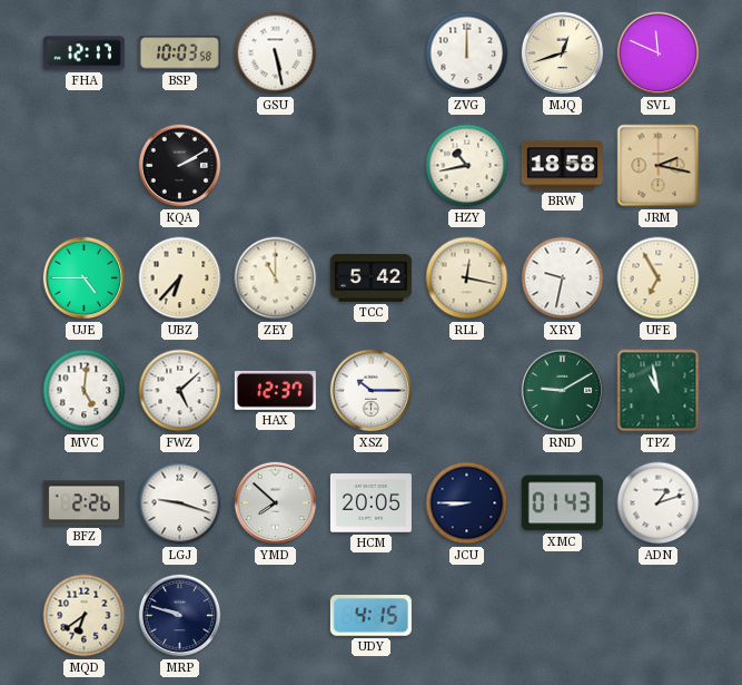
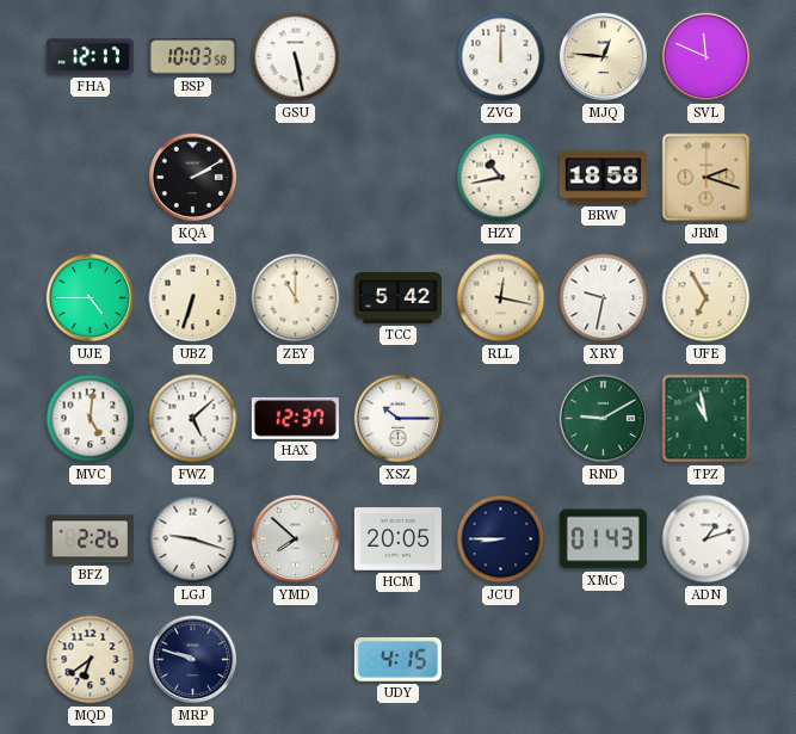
MJQ: 12:42 -> 12:46
JRM: 2:17 -> 2:18
UBZ: 6:37 -> 6:33
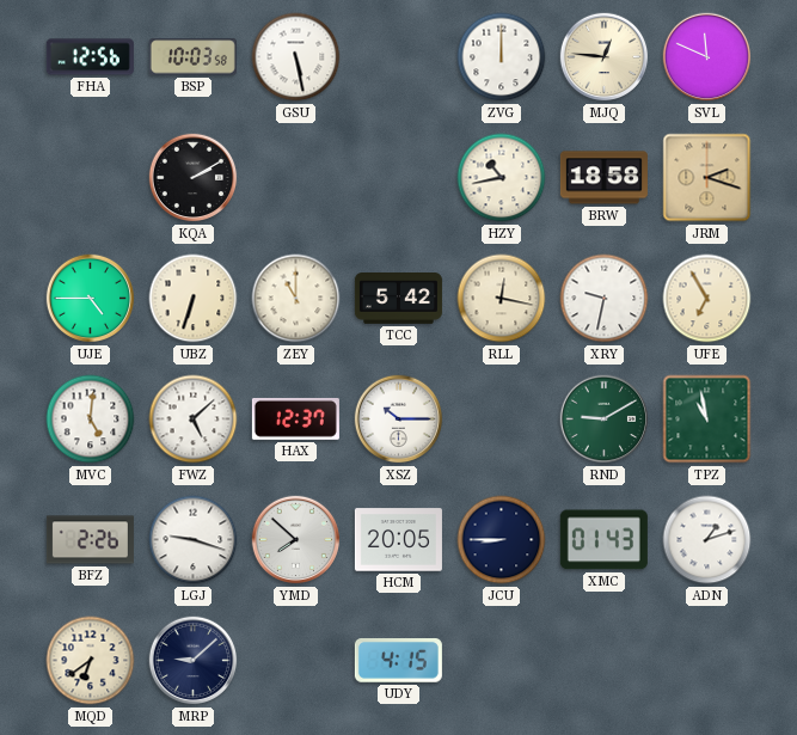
FHA: 12:17 -> 12:56
MRP: 9:48 -> 9:08
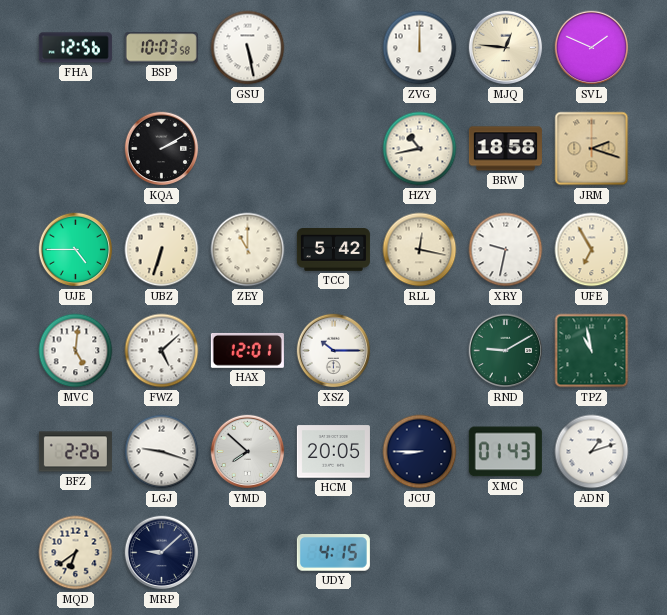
SVL: 11:49 -> 1:49
HAX: 12:37 -> 12:01
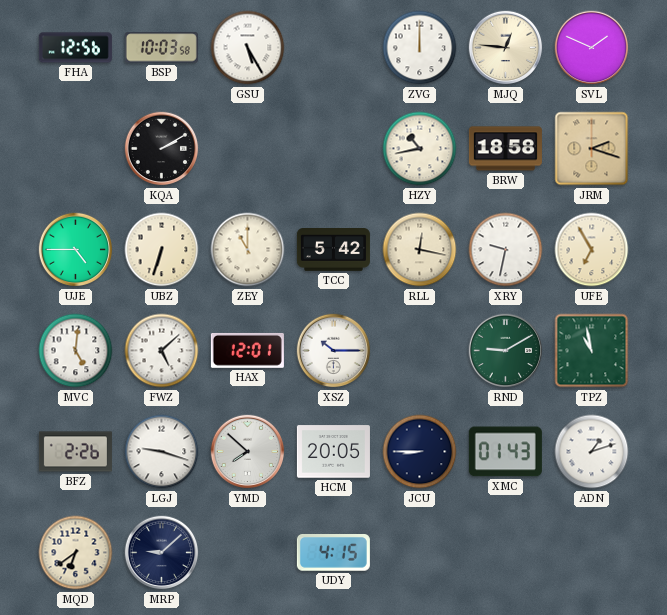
GSU: 5:28 -> 5:25
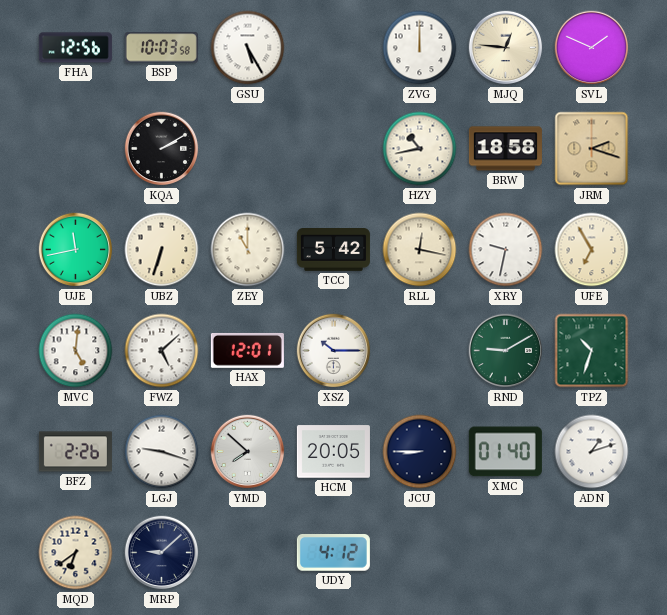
UJE: 4:45 -> 11:43
TPZ: 10:58 -> 10:33
XMC: 01:43 -> 01:40
UDY: 4:15 -> 4:12
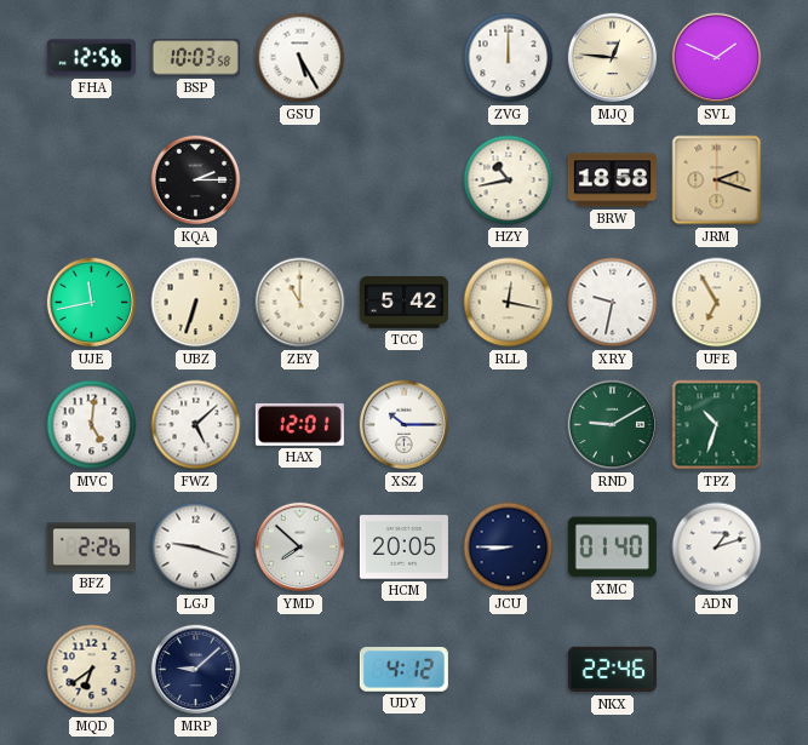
KQA: 2:10 -> 2:15
NKX: none -> 22:46
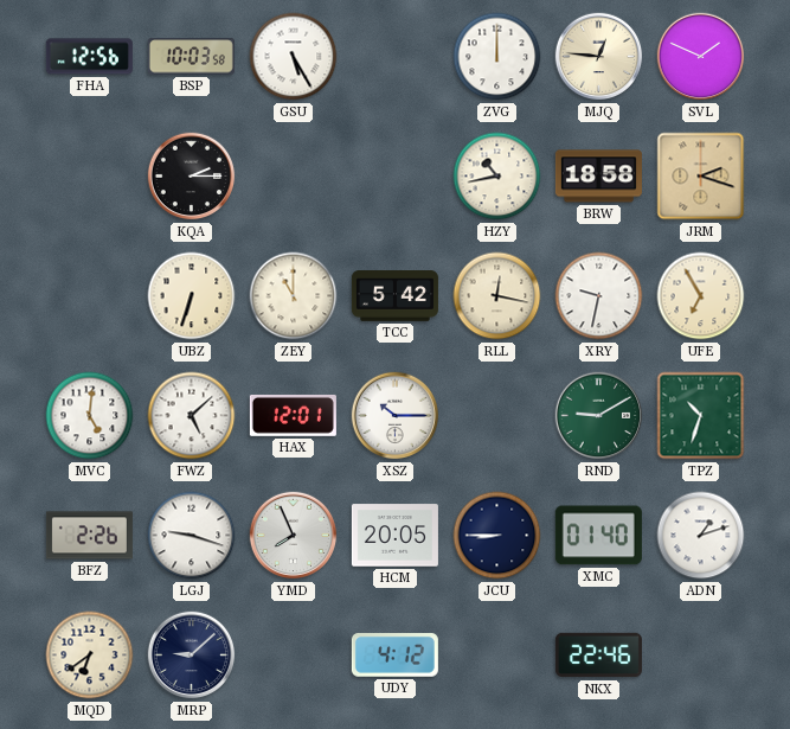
UJE: 11:43 -> none
YMD: 7:52 -> 7:56
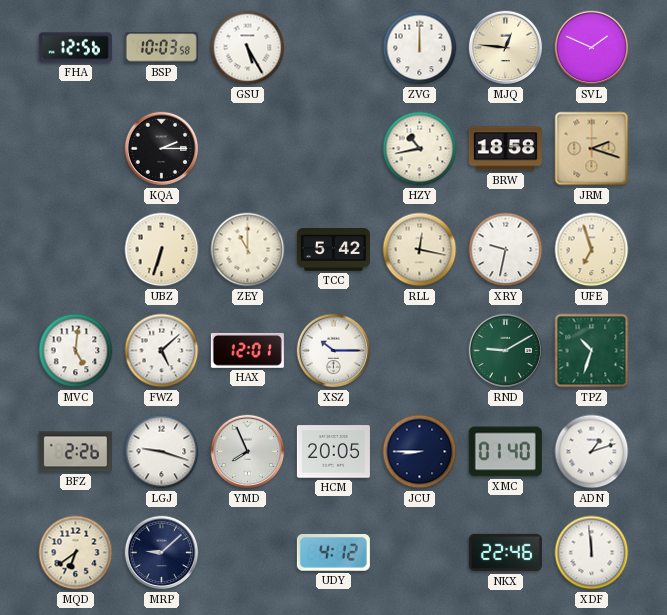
UFE: 6:55 -> 6:57
XDF: none -> 11:59
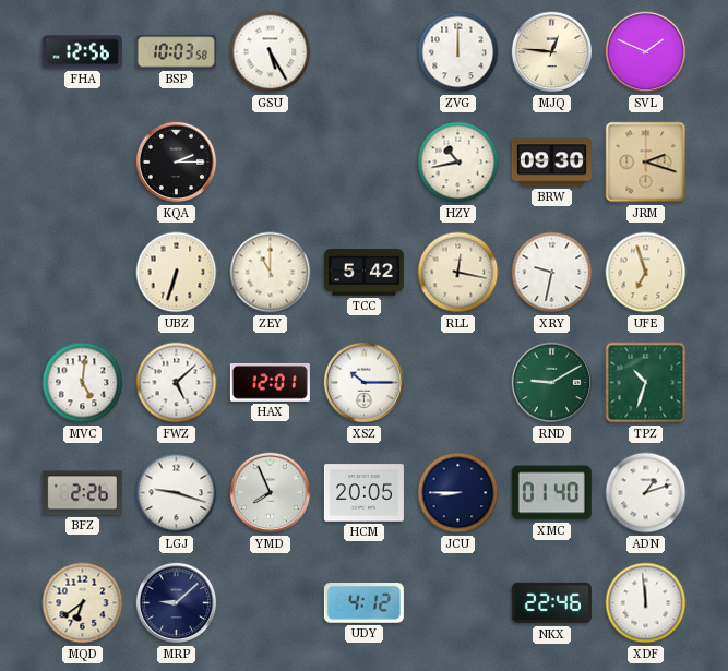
BRW: 18:58 -> 09:30
